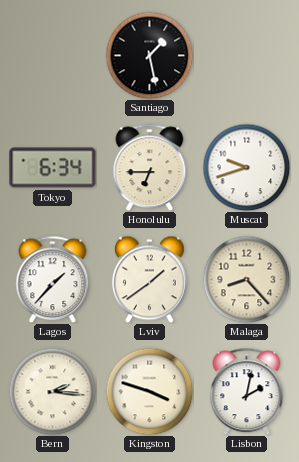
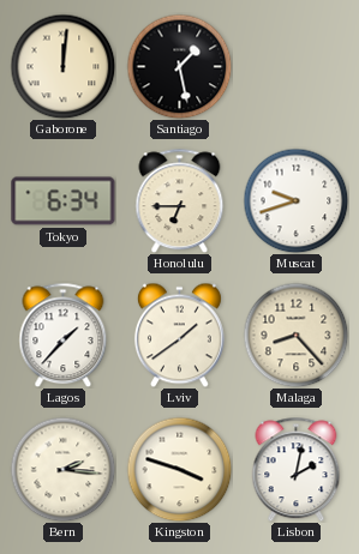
Gaborone: none -> 12:01
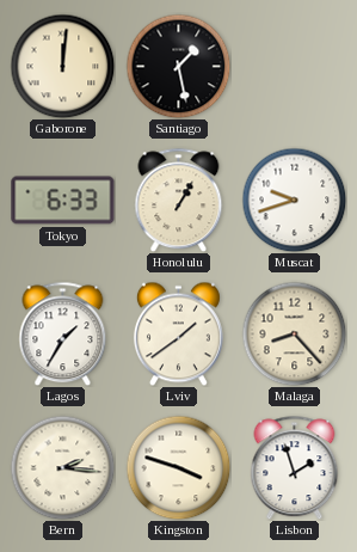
Tokyo: 6:34 -> 6:33
Honolulu: 6:45 -> 1:05
Lagos: 1:37 -> 1:35
Lisbon: 2:02 -> 1:57
